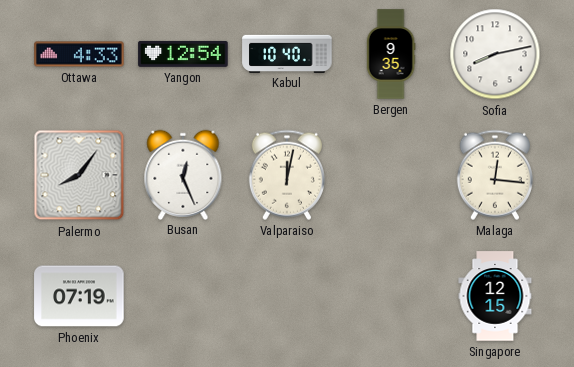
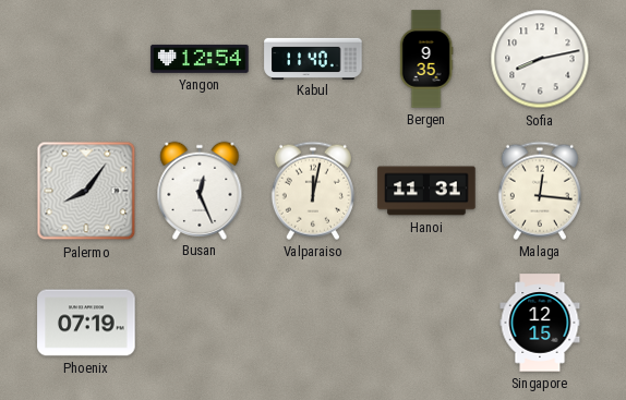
Ottawa: 4:33 -> none
Kabul: 10:40 -> 11:40
Hanoi: none -> 11:31
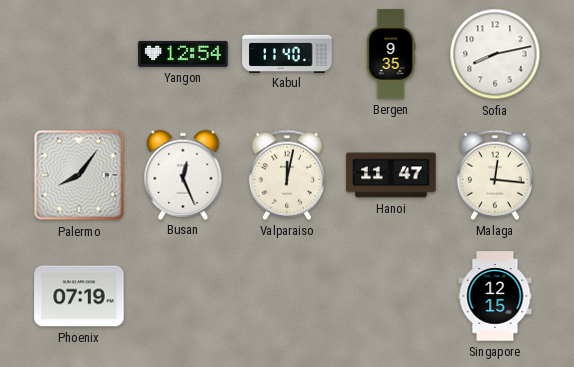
Hanoi: 11:31 -> 11:47
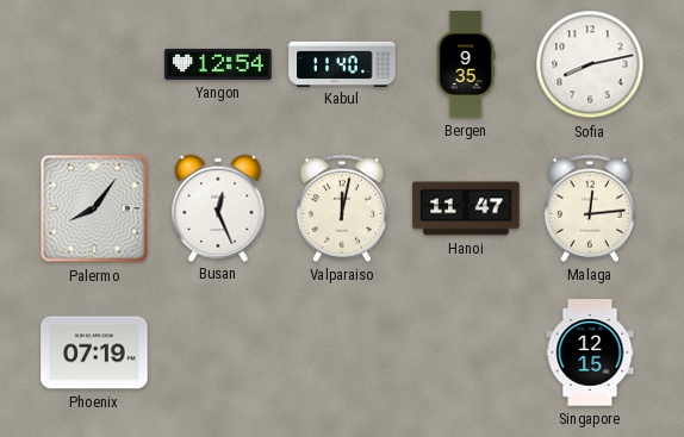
Malaga: 12:16 -> 12:14
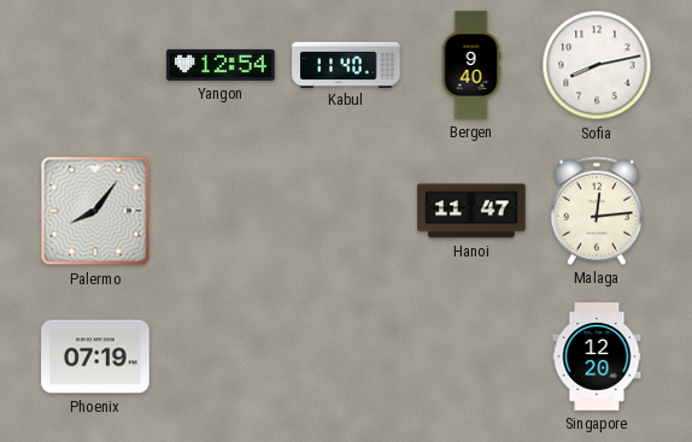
Bergen: 9:35 -> 9:40
Busan: 12:26 -> none
Valparaiso: 12:02 -> none
Singapore: 12:15 -> 12:20
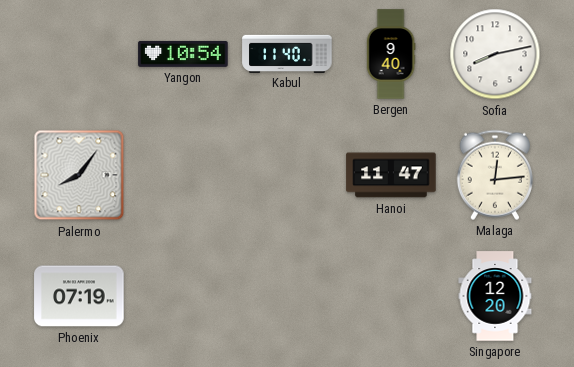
Yangon: 12:54 -> 10:54
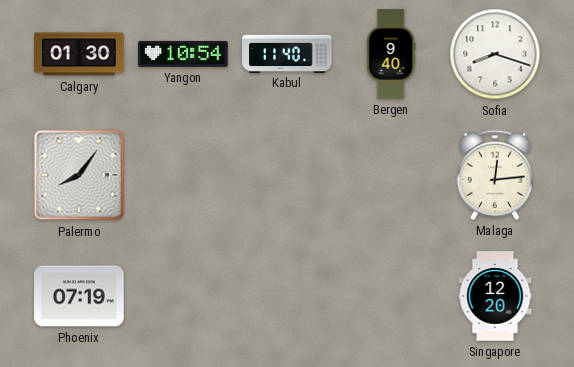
Calgary: none -> 01:30
Sofia: 8:13 -> 8:18
Hanoi: 11:47 -> none
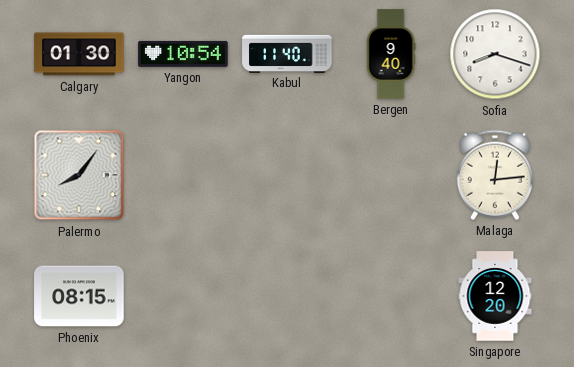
Phoenix: 07:19 -> 08:15
